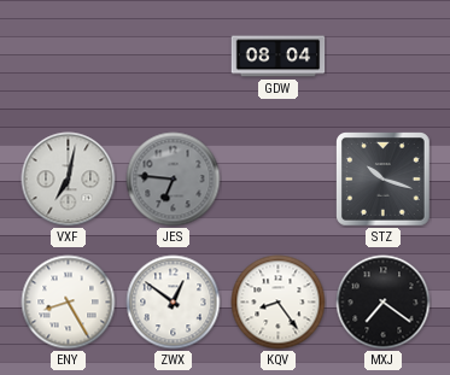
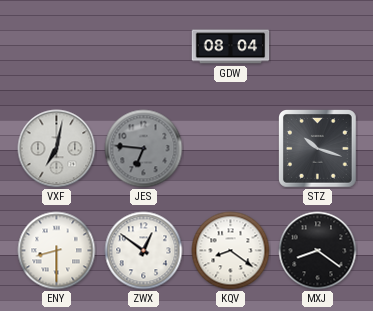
ENY: 8:25 -> 8:30
KQV: 8:24 -> 8:21
MXJ: 7:21 -> 8:21
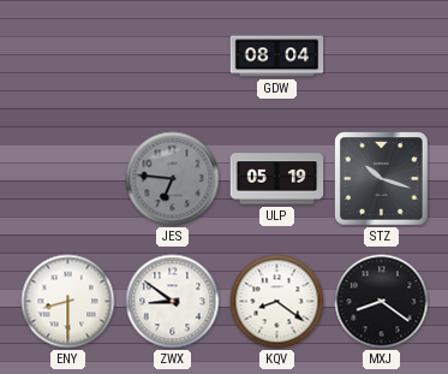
VXF: 7:02 -> none
ULP: none -> 05:19
ZWX: 12:51 -> 8:51
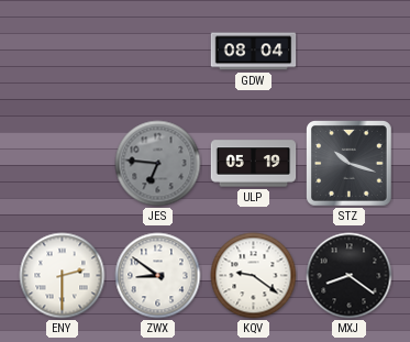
ENY: 8:30 -> 2:30
KQV: 8:21 -> 9:21
